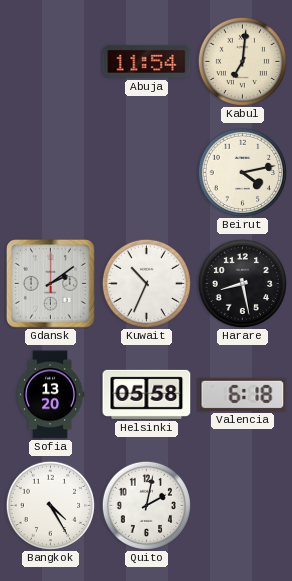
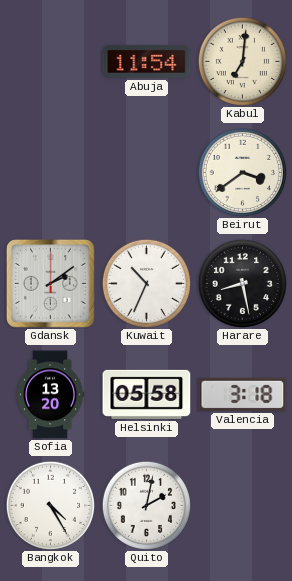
Beirut: 4:13 -> 3:39
Valencia: 6:18 -> 3:18
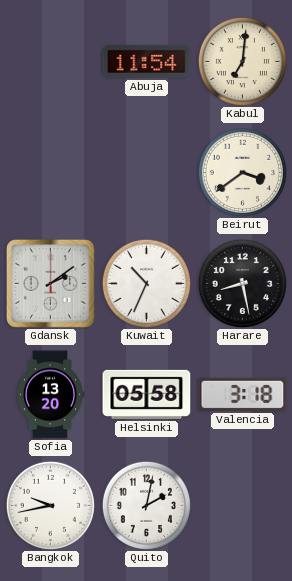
Bangkok: 4:25 -> 9:43
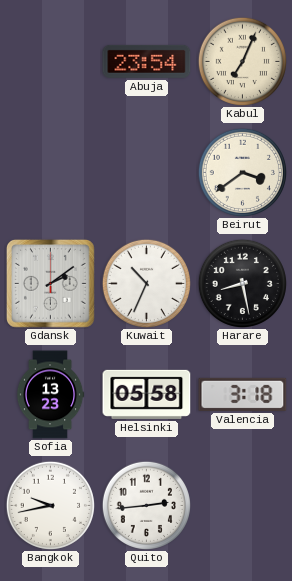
Abuja: 11:54 -> 23:54
Kabul: 7:01 -> 7:04
Sofia: 13:20 -> 13:23
Quito: 2:02 -> 2:44
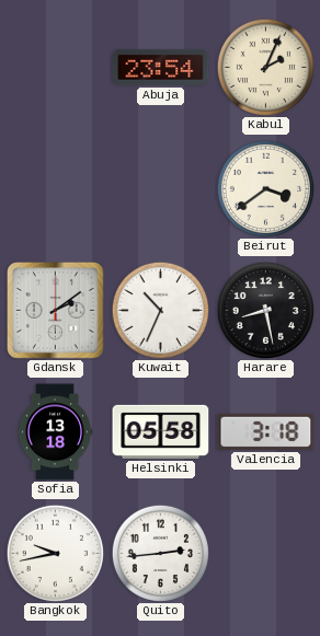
Kabul: 7:04 -> 2:04
Sofia: 13:23 -> 13:18
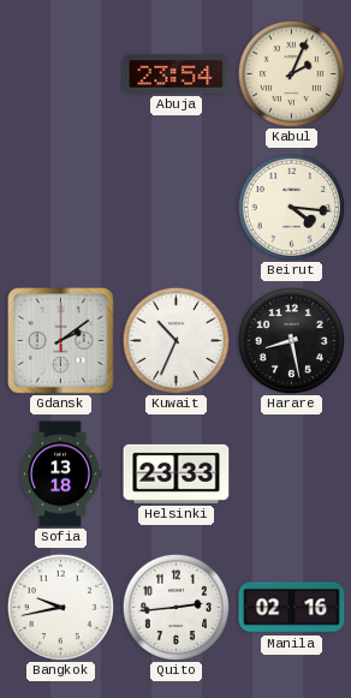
Beirut: 3:39 -> 4:16
Helsinki: 05:58 -> 23:33
Valencia: 3:18 -> none
Manila: none -> 02:16
